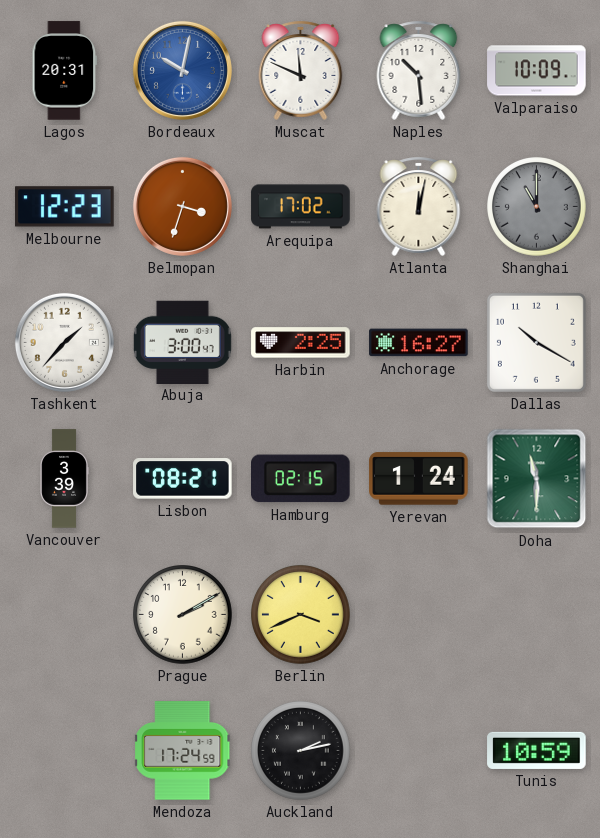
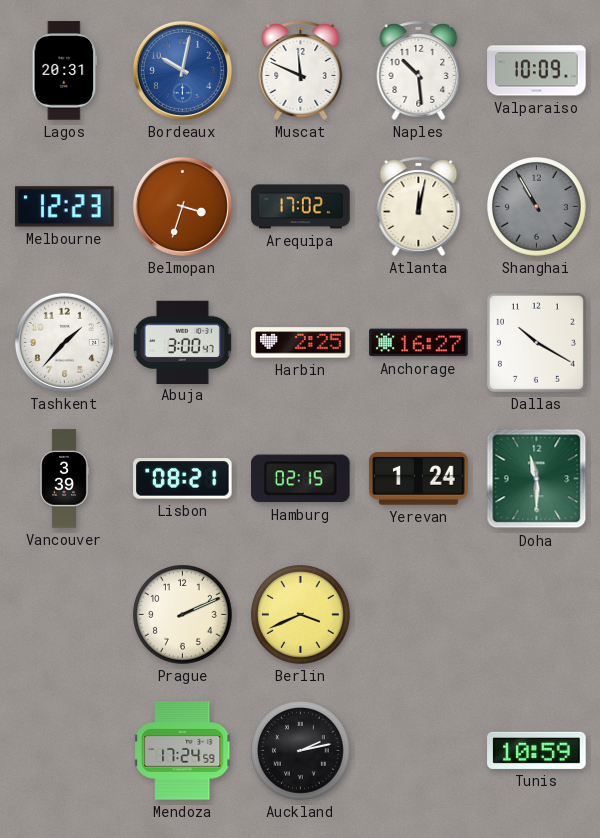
Shanghai: 11:00 -> 10:55
Prague: 2:10 -> 2:11
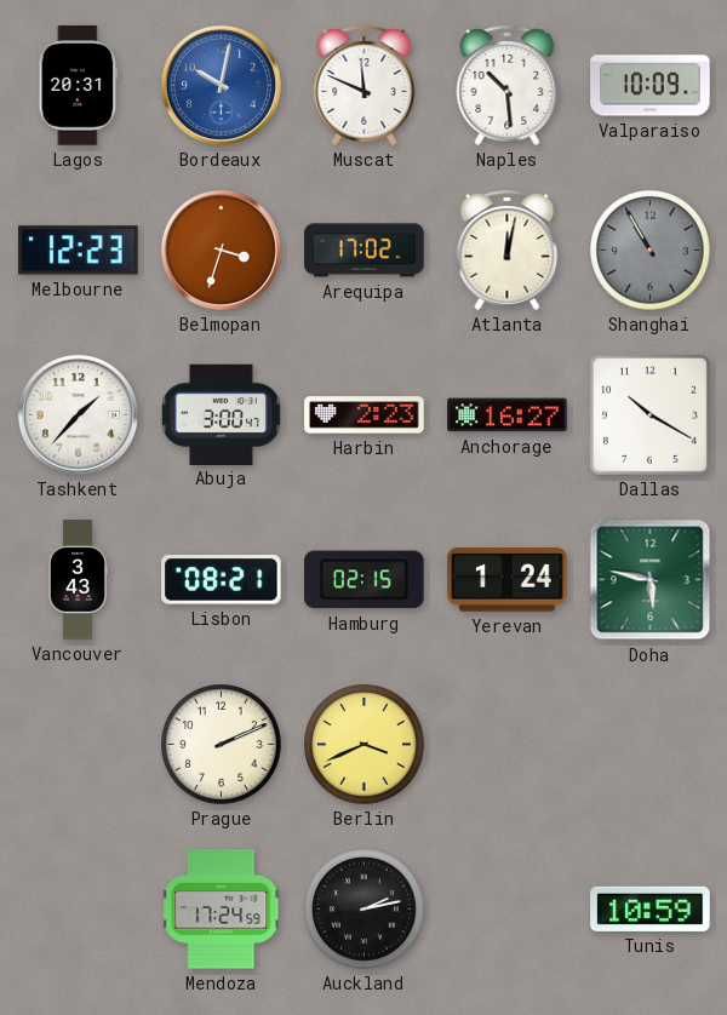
Harbin: 2:25 -> 2:23
Vancouver: 3:39 -> 3:43
Doha: 11:30 -> 5:47
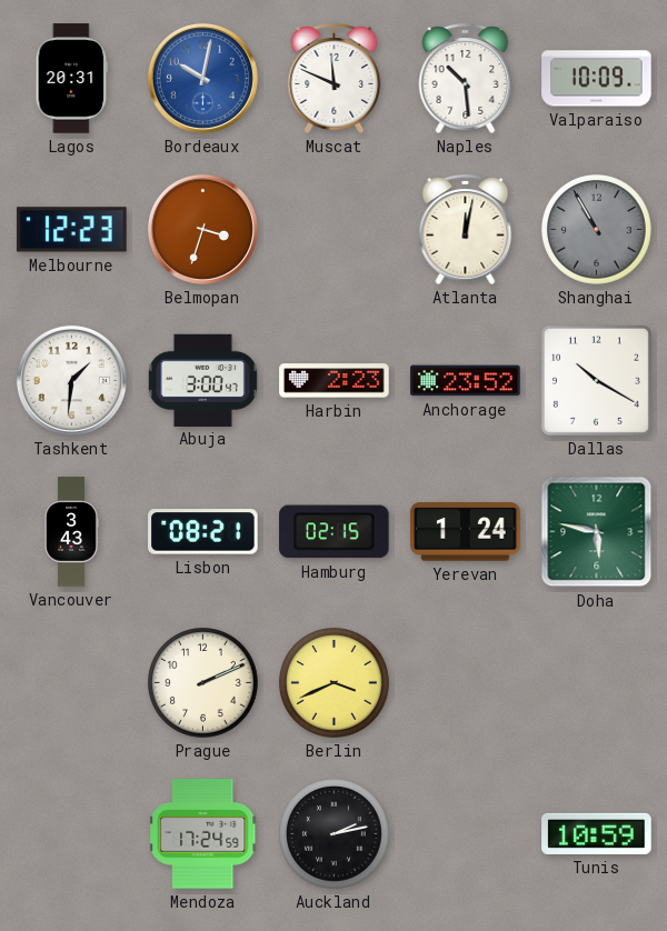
Arequipa: 17:02 -> none
Tashkent: 1:37 -> 1:31
Anchorage: 16:27 -> 23:52
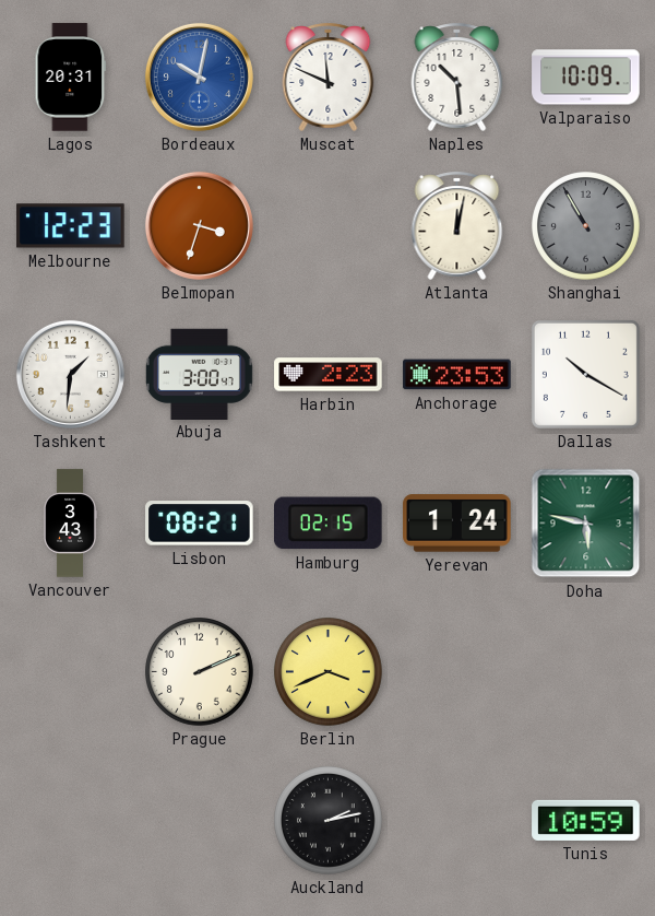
Anchorage: 23:52 -> 23:53
Mendoza: 17:24 -> none
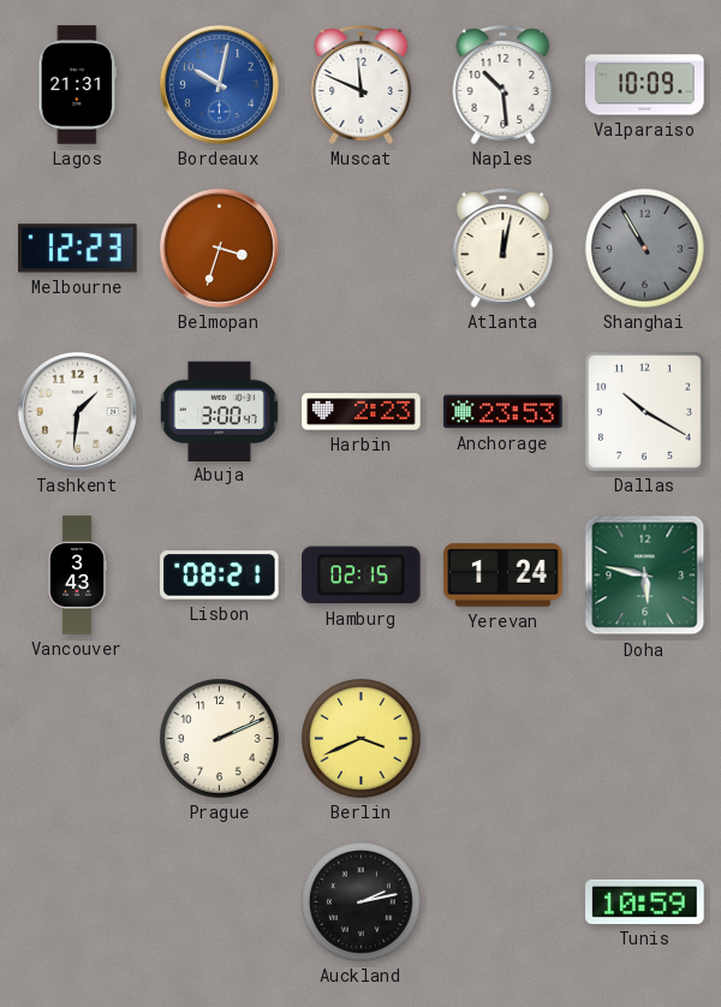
Lagos: 20:31 -> 21:31
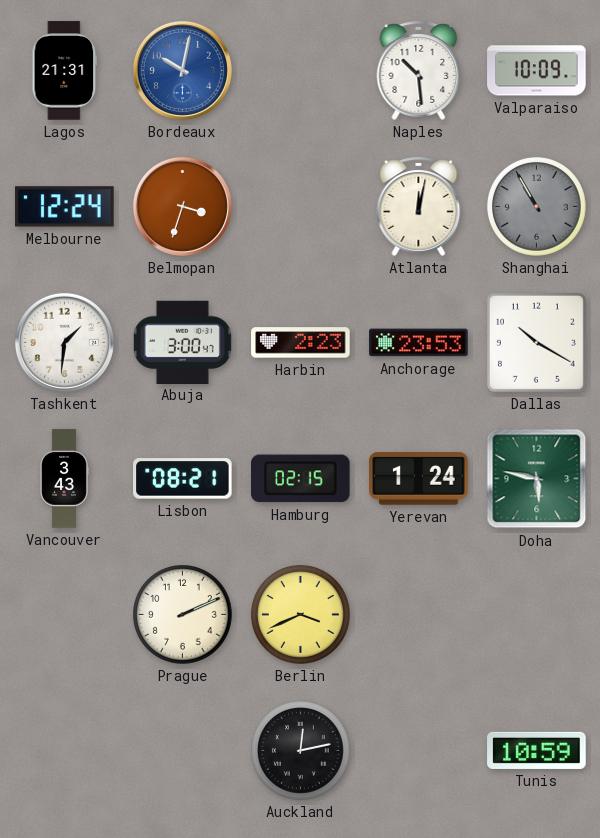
Muscat: 11:49 -> none
Melbourne: 12:23 -> 12:24
Auckland: 2:13 -> 12:13
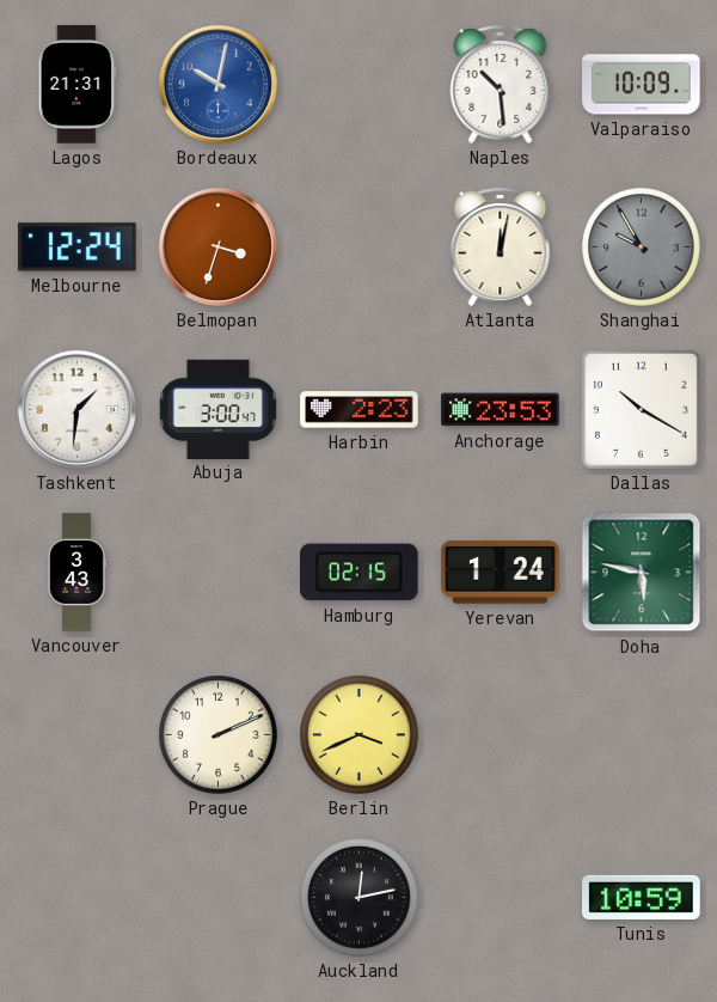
Shanghai: 10:55 -> 9:55
Lisbon: 08:21 -> none
